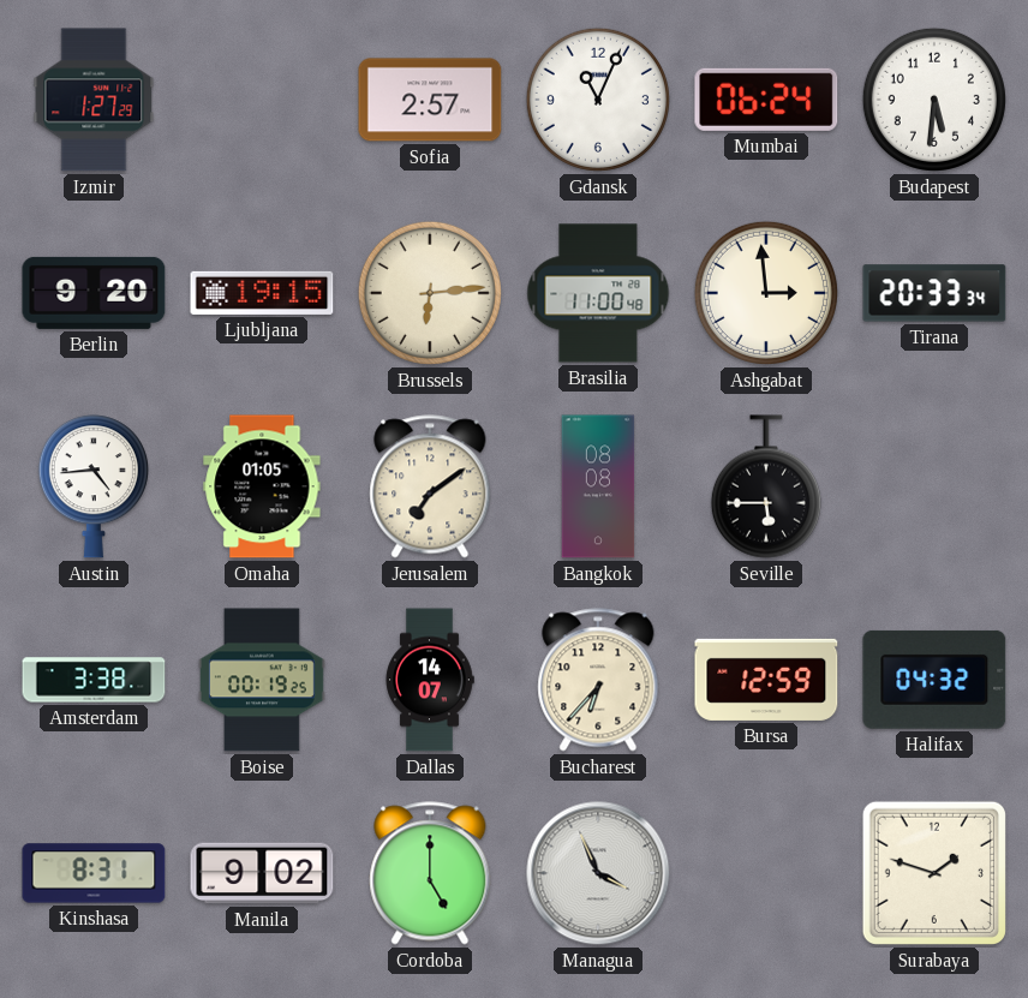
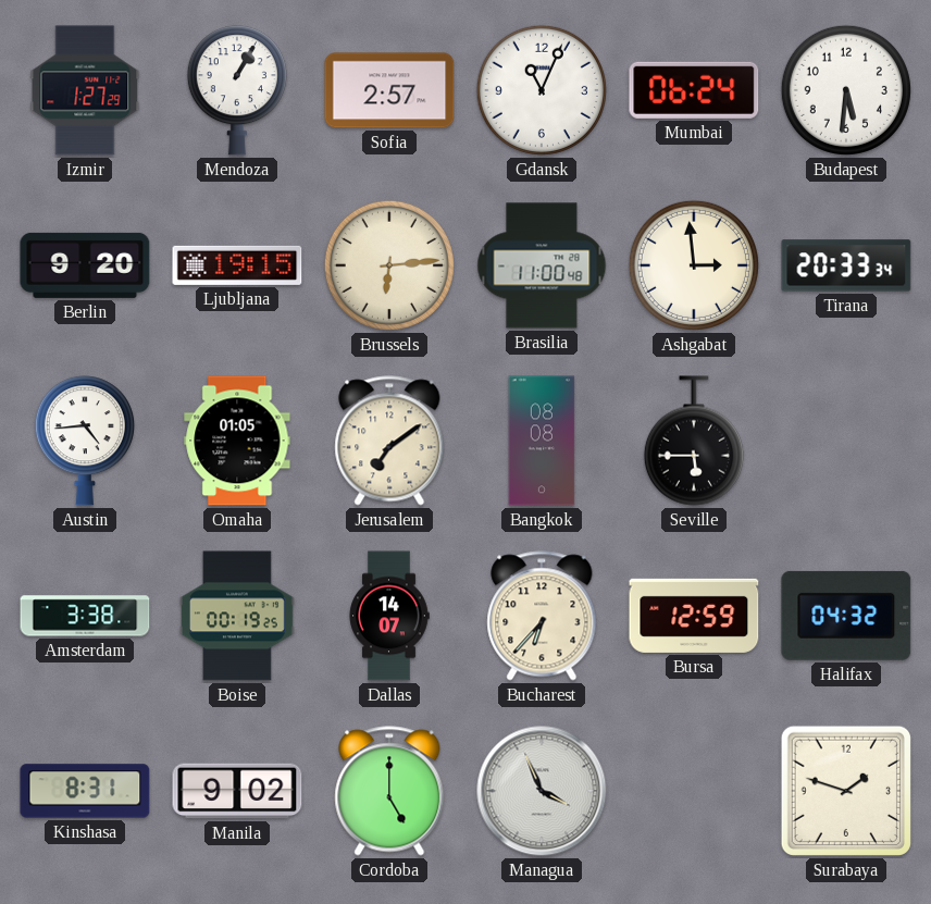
Mendoza: none -> 1:05
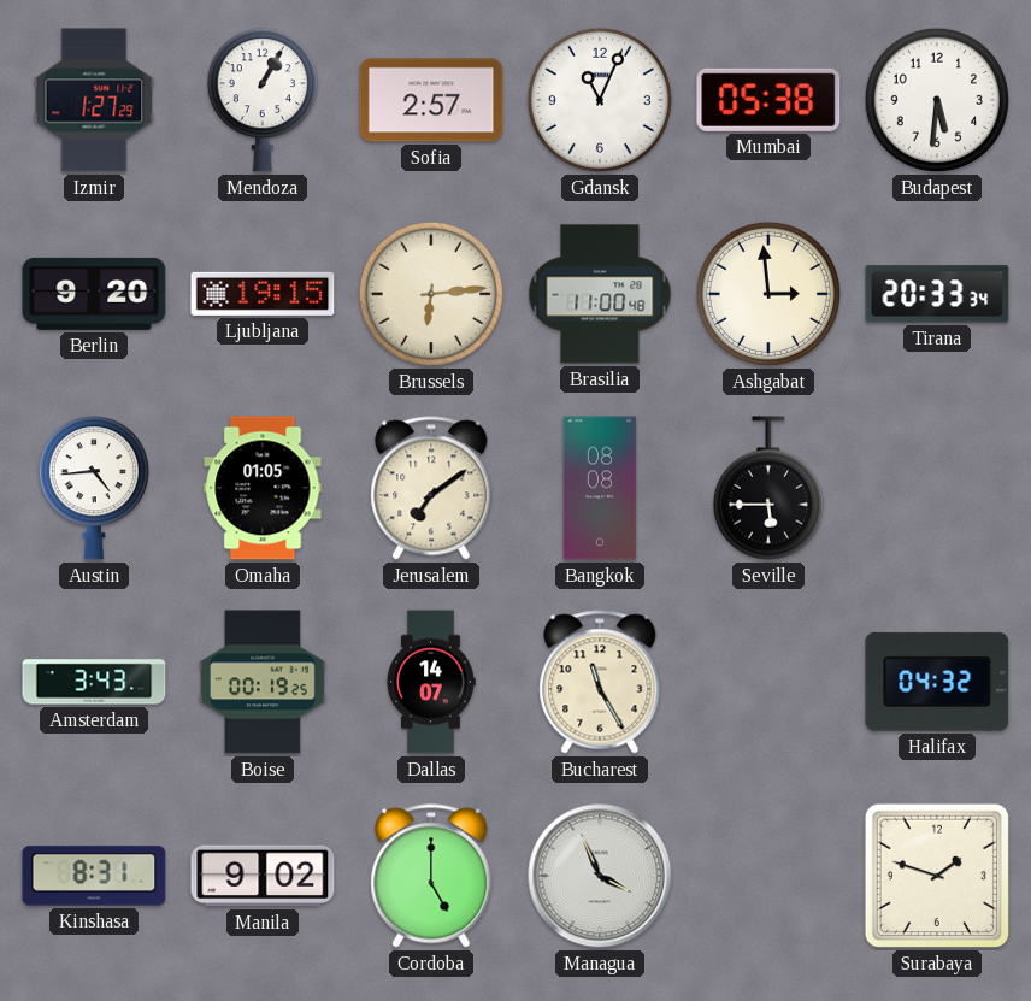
Mumbai: 06:24 -> 05:38
Amsterdam: 3:38 -> 3:43
Bucharest: 6:37 -> 11:25
Bursa: 12:59 -> none
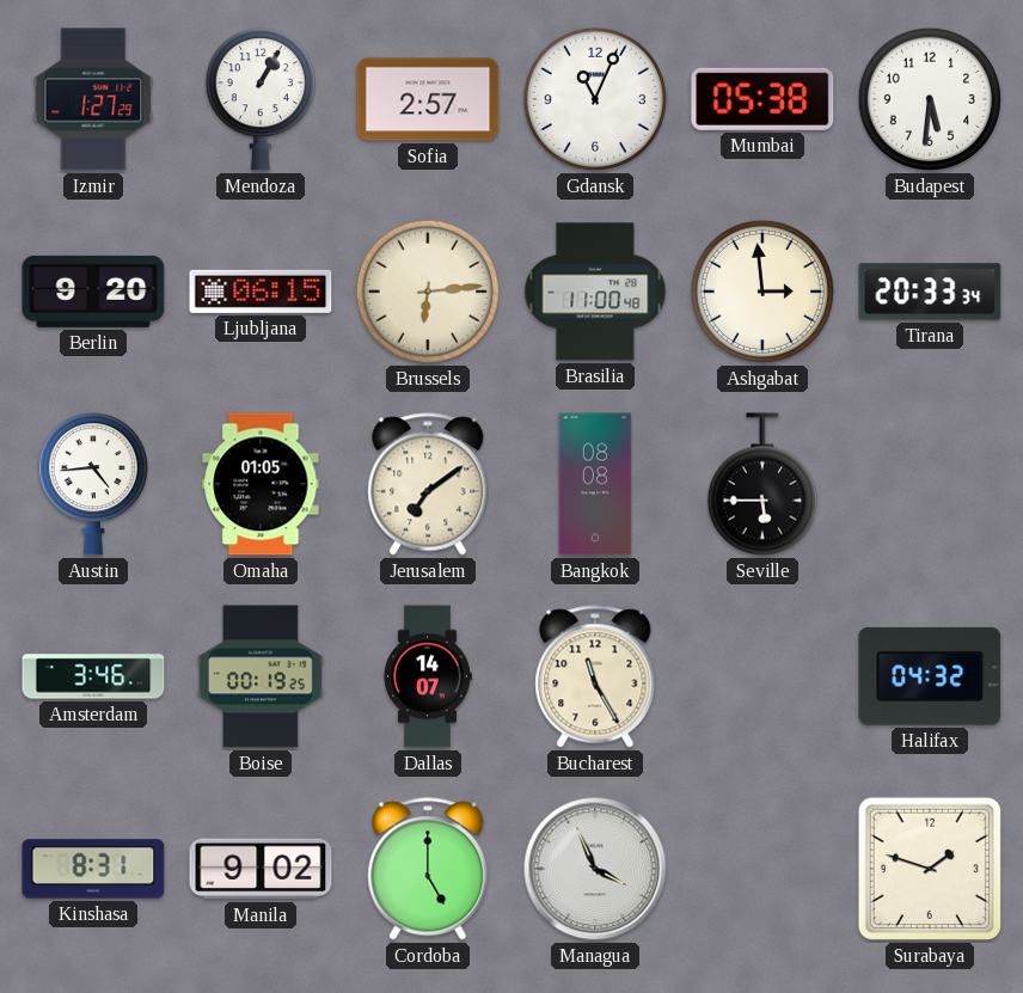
Ljubljana: 19:15 -> 06:15
Amsterdam: 3:43 -> 3:46
